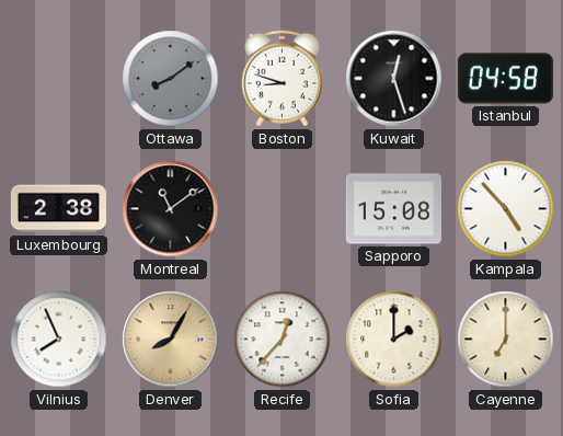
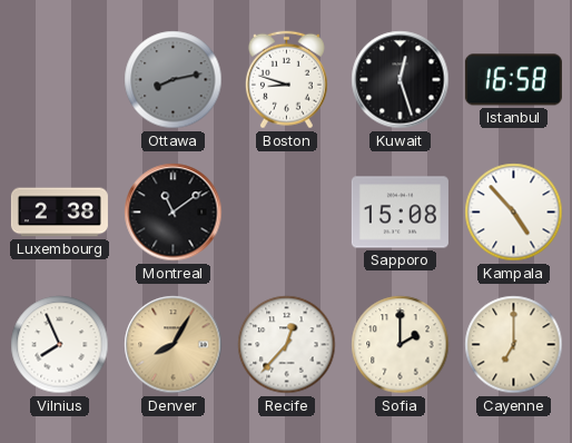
Ottawa: 8:09 -> 8:13
Istanbul: 04:58 -> 16:58
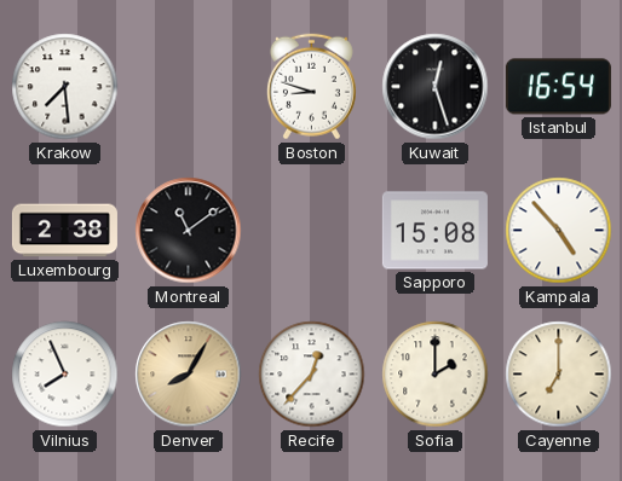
Krakow: none -> 7:29
Ottawa: 8:13 -> none
Istanbul: 16:58 -> 16:54
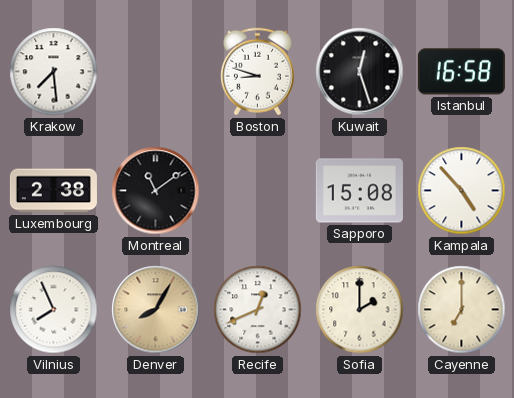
Istanbul: 16:54 -> 16:58
Recife: 12:37 -> 12:41
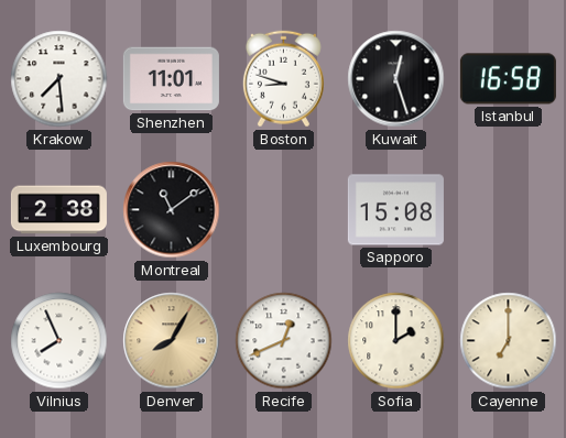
Shenzhen: none -> 11:01
Kampala: 4:53 -> none
